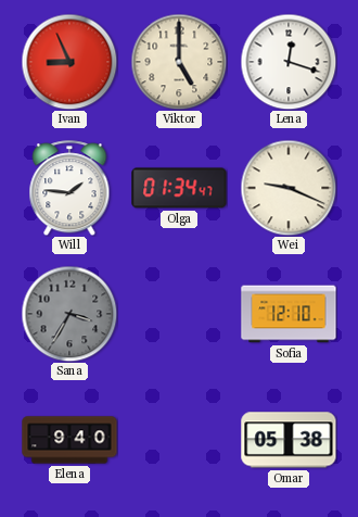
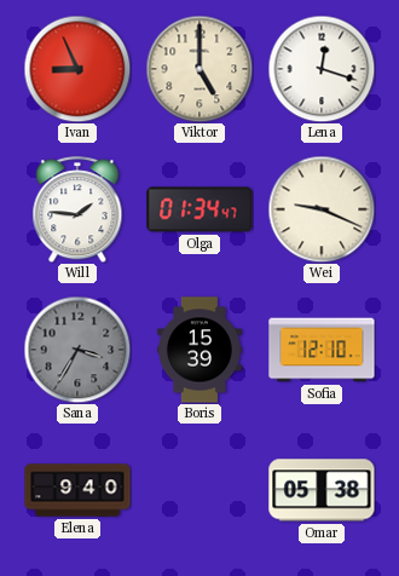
Boris: none -> 15:39
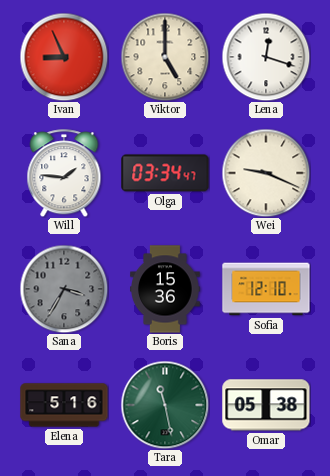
Olga: 01:34 -> 03:34
Boris: 15:39 -> 15:36
Elena: 9:40 -> 5:16
Tara: none -> 11:28
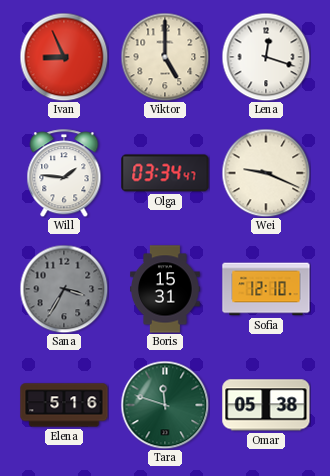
Boris: 15:36 -> 15:31
Tara: 11:28 -> 11:48
